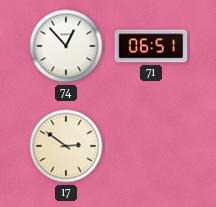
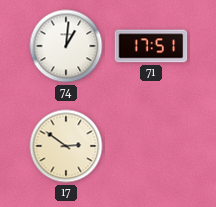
74: 12:53 -> 1:01
71: 06:51 -> 17:51
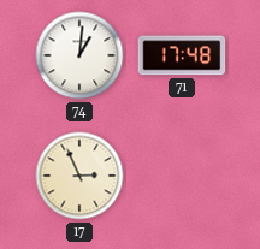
71: 17:51 -> 17:48
17: 2:51 -> 2:56
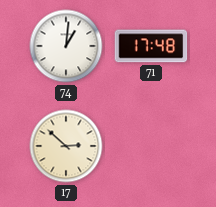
17: 2:56 -> 2:52
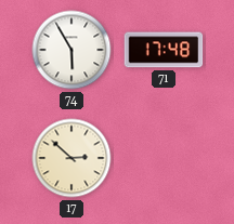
74: 1:01 -> 5:55
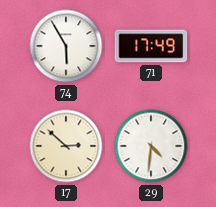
71: 17:48 -> 17:49
29: none -> 4:31
